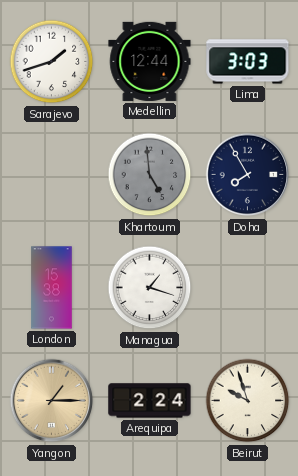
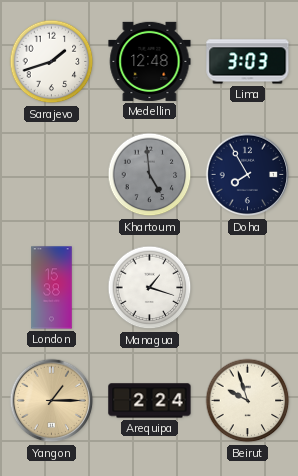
Medellin: 12:44 -> 12:48
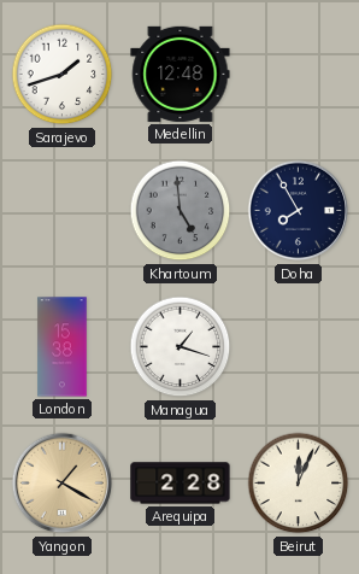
Lima: 3:03 -> none
Yangon: 1:15 -> 1:20
Arequipa: 2:24 -> 2:28
Beirut: 9:57 -> 12:04
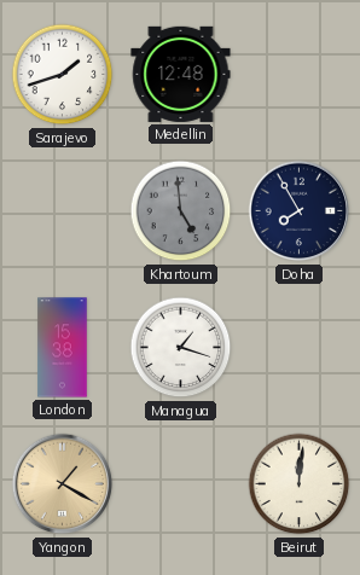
Arequipa: 2:28 -> none
Beirut: 12:04 -> 12:01
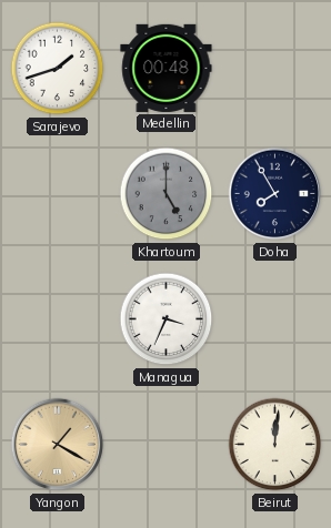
Medellin: 12:48 -> 00:48
Khartoum: 4:59 -> 5:00
London: 15:38 -> none
Managua: 1:18 -> 3:34
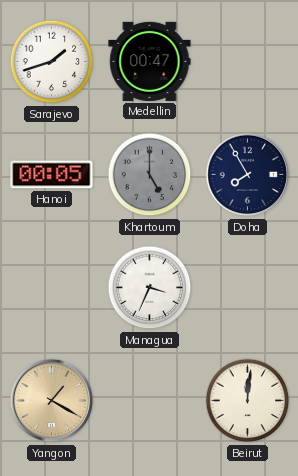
Medellin: 00:48 -> 00:47
Hanoi: none -> 00:05
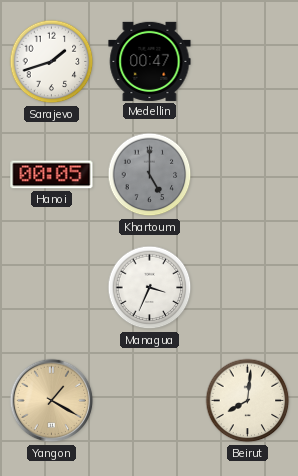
Doha: 7:55 -> none
Beirut: 12:01 -> 8:01
